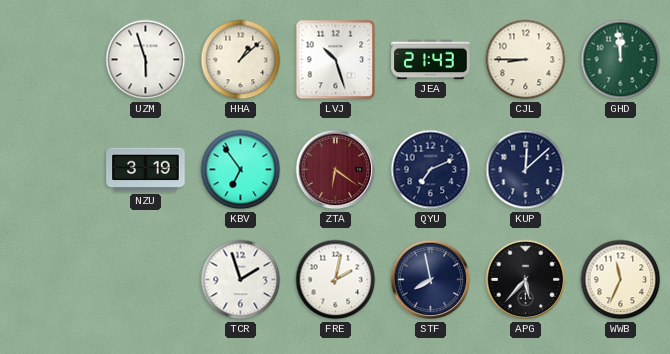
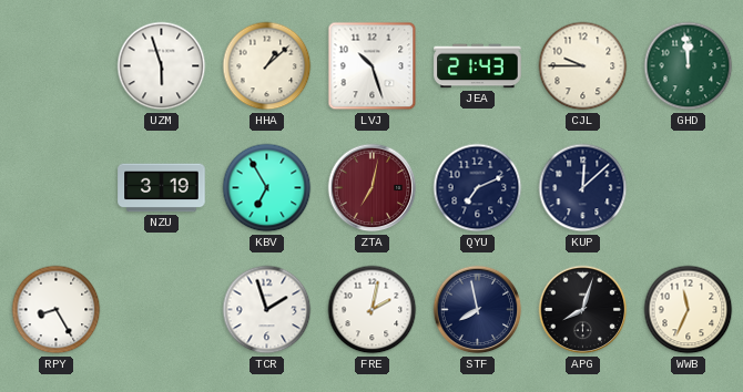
CJL: 8:45 -> 9:45
KBV: 6:54 -> 6:55
ZTA: 6:21 -> 7:02
RPY: none -> 8:25
APG: 5:37 -> 8:03
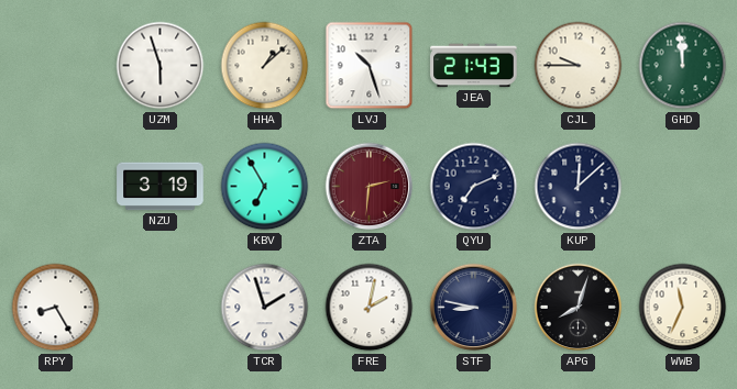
ZTA: 7:02 -> 2:31
STF: 7:58 -> 8:47
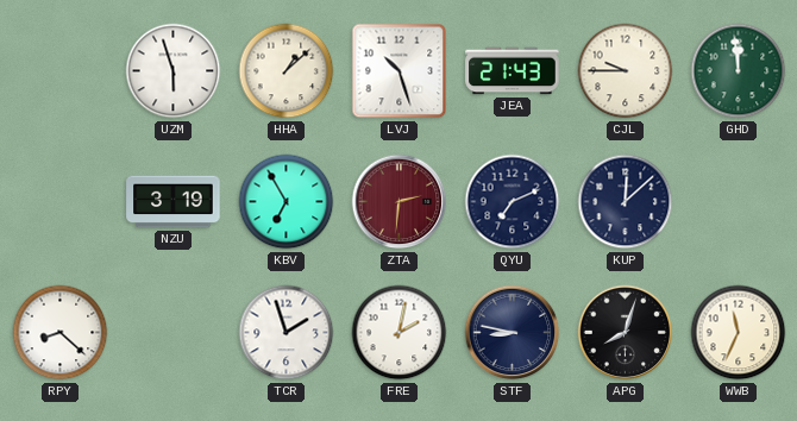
RPY: 8:25 -> 8:22
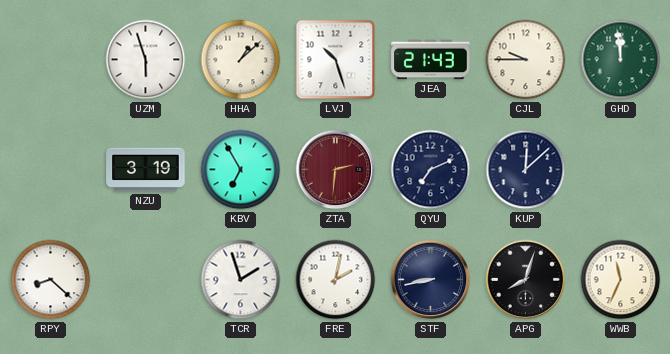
STF: 8:47 -> 8:43
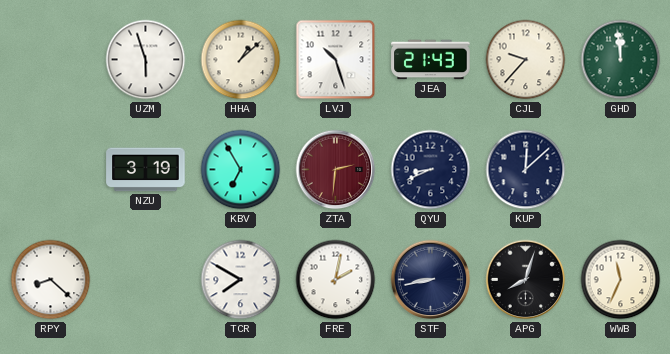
CJL: 9:45 -> 9:37
QYU: 7:11 -> 8:41
TCR: 1:57 -> 7:50
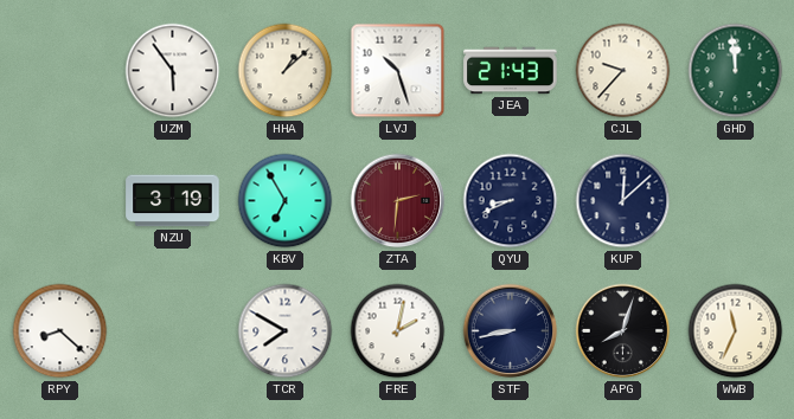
UZM: 5:57 -> 5:54
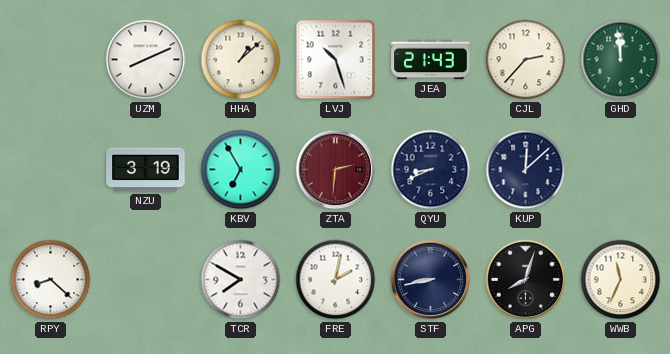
UZM: 5:54 -> 8:11
CJL: 9:37 -> 2:37
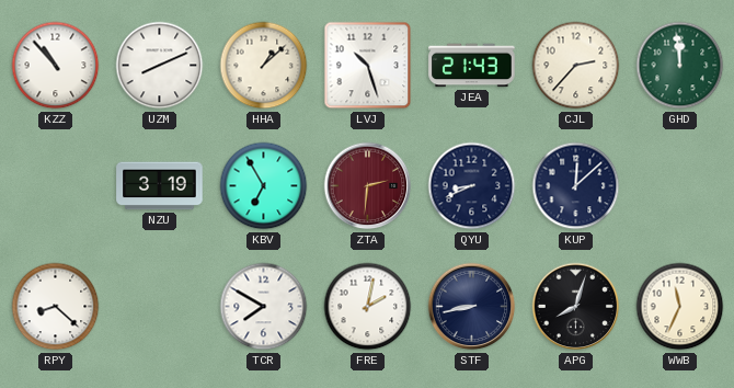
KZZ: none -> 10:53
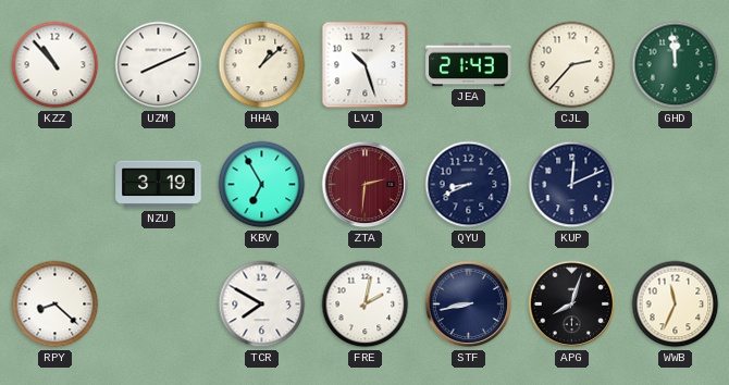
KUP: 12:08 -> 12:11
